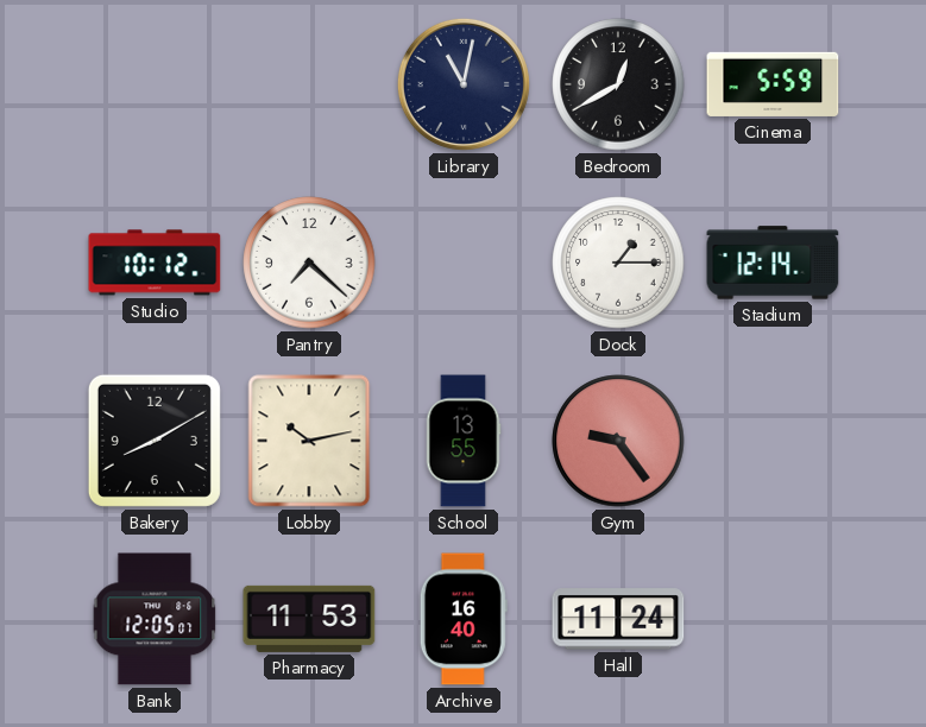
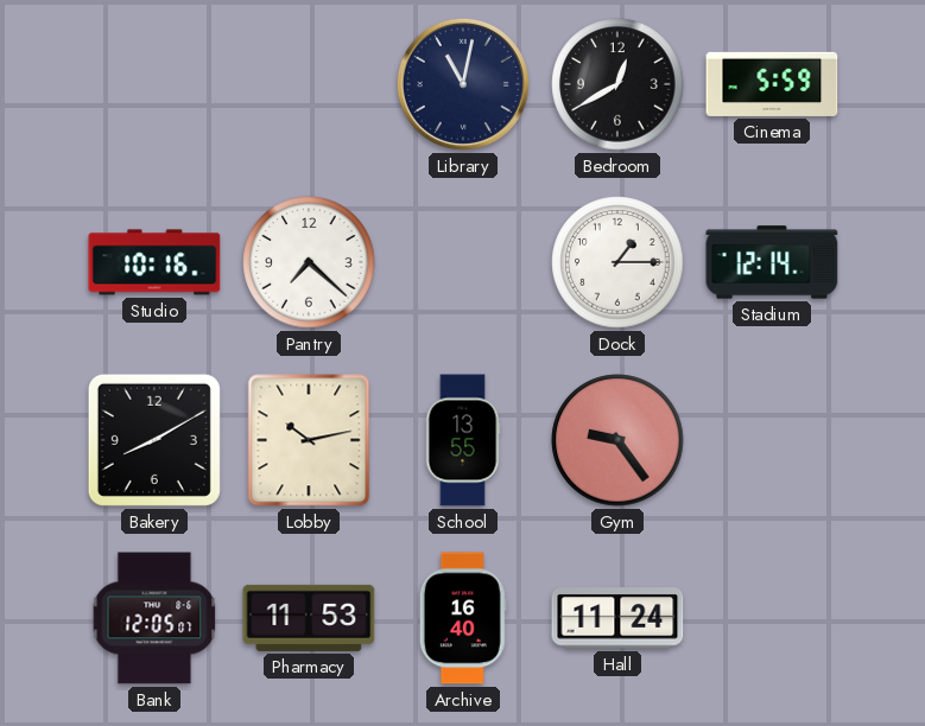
Studio: 10:12 -> 10:16
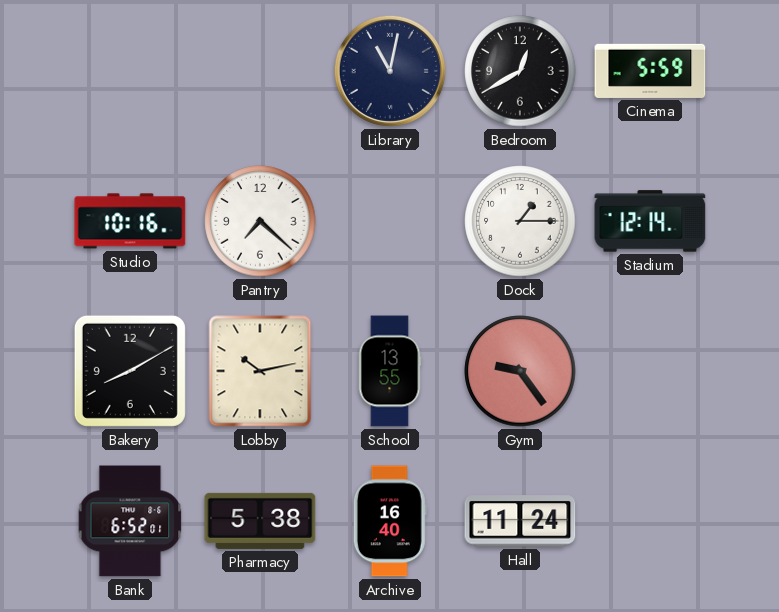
Bank: 12:05 -> 6:52
Pharmacy: 11:53 -> 5:38
